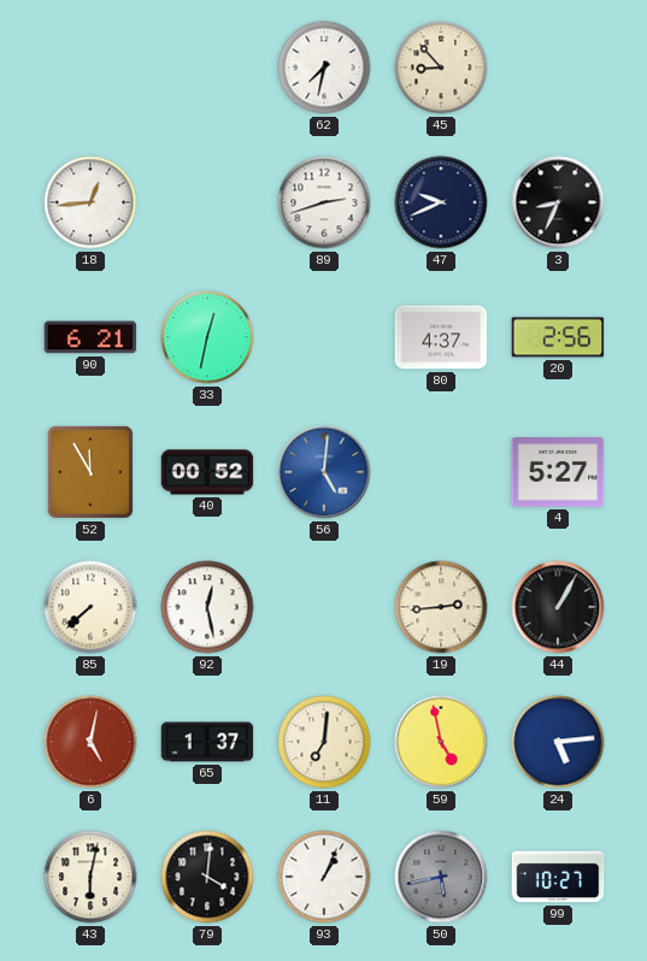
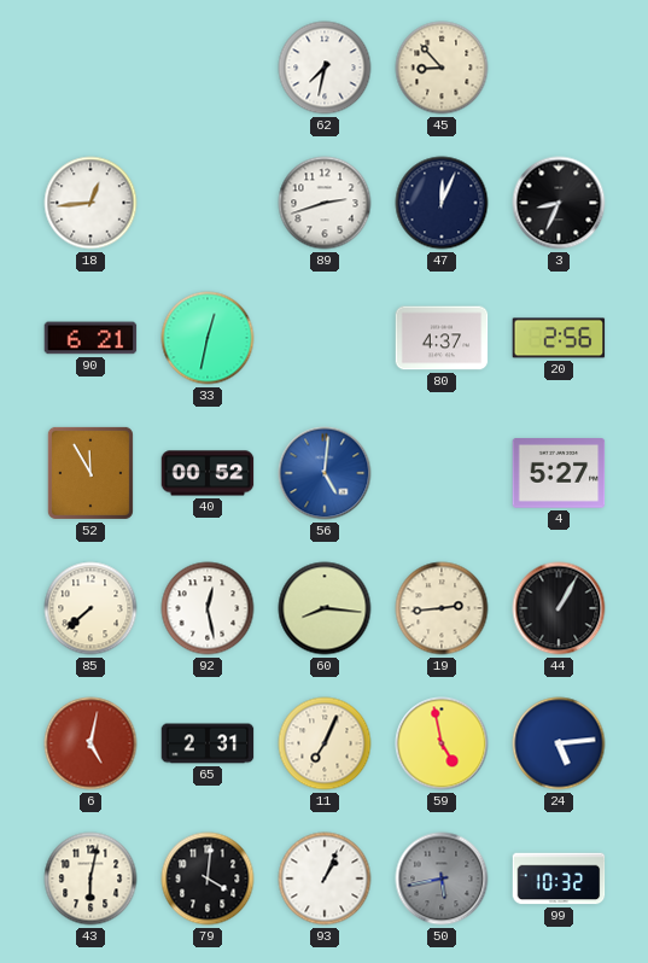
47: 9:41 -> 12:04
60: none -> 8:16
65: 1:37 -> 2:31
11: 7:01 -> 7:04
99: 10:27 -> 10:32
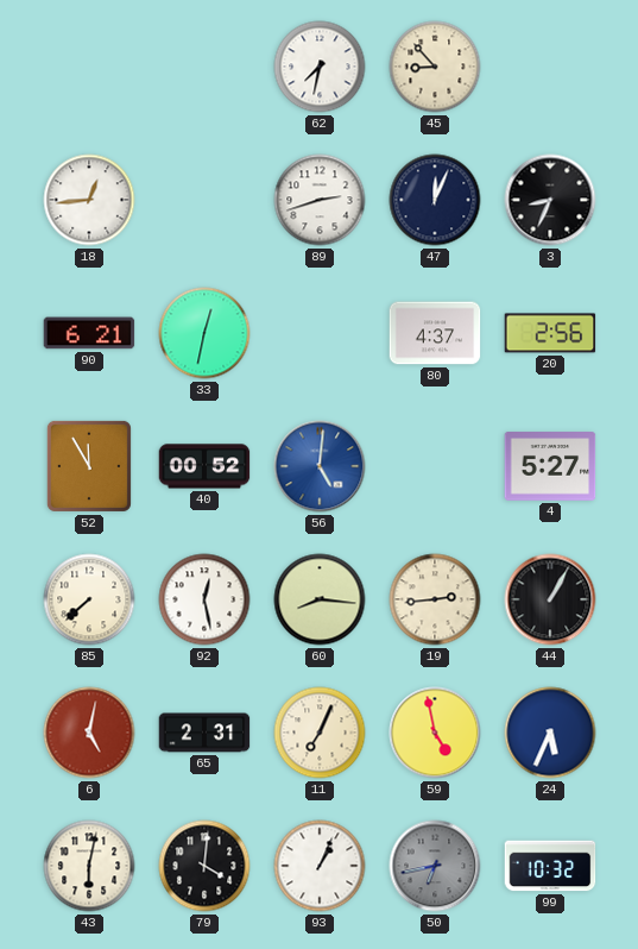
24: 5:14 -> 5:34
50: 5:43 -> 6:43
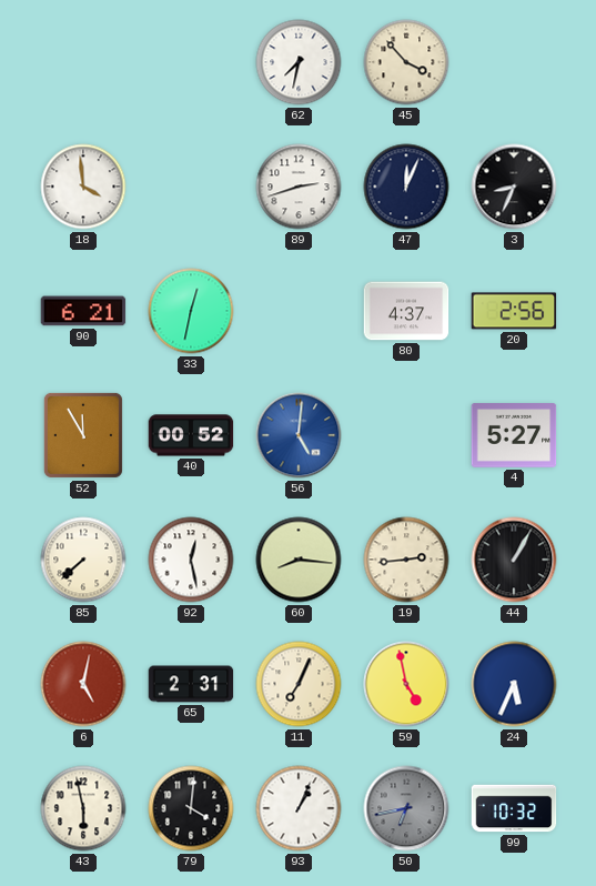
45: 8:53 -> 3:53
18: 12:44 -> 3:59
43: 6:02 -> 5:58
